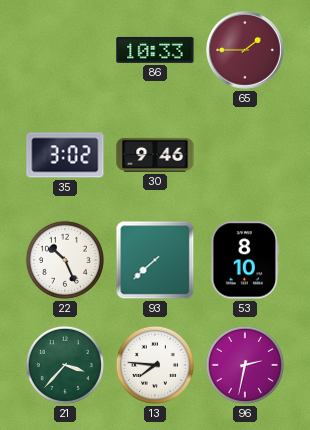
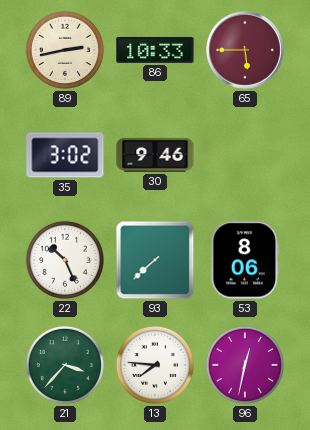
89: none -> 2:43
65: 1:45 -> 5:45
53: 8:10 -> 8:06
96: 2:32 -> 12:32
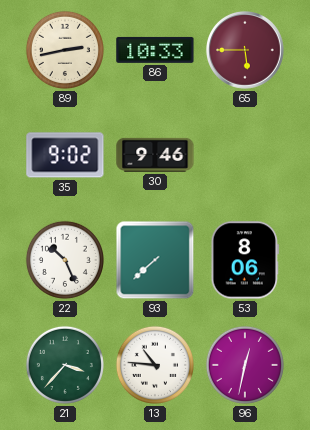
35: 3:02 -> 9:02
13: 7:46 -> 10:46
